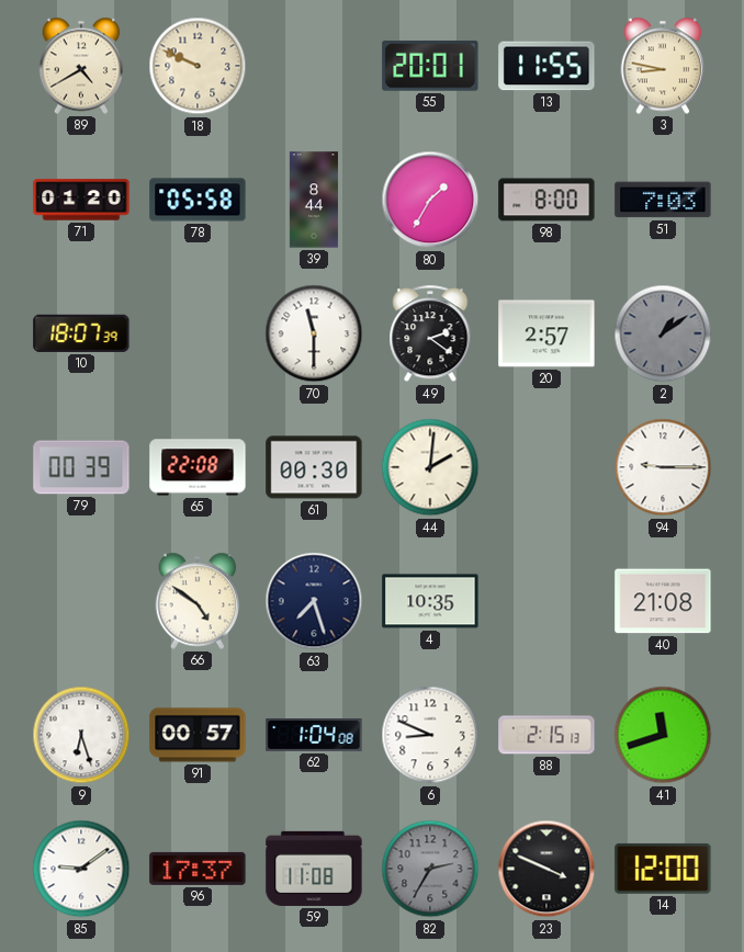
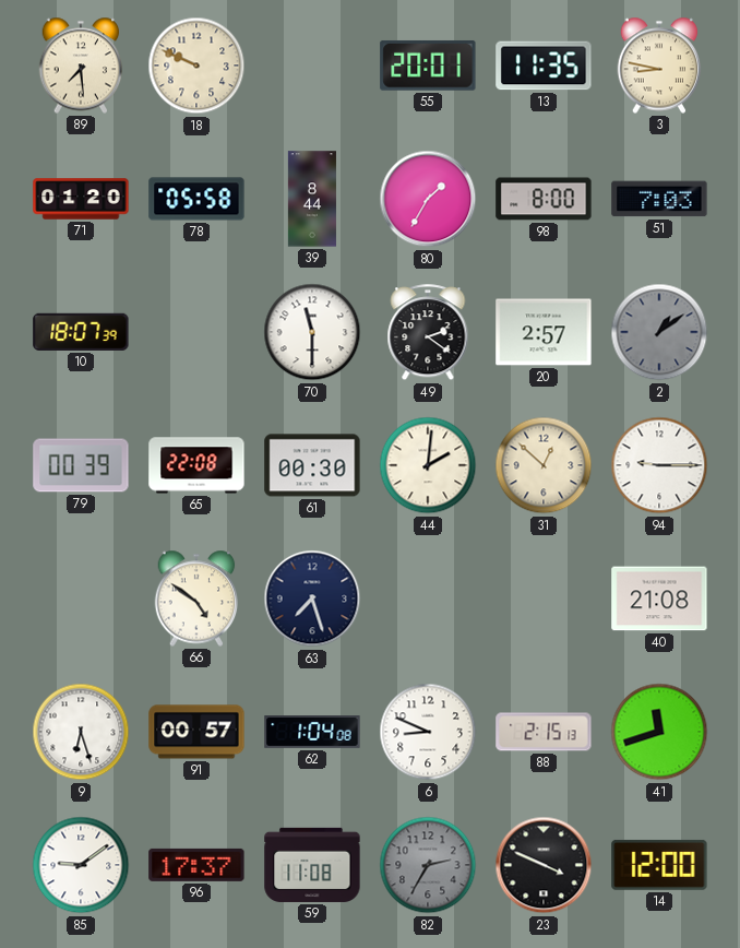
89: 4:40 -> 7:29
13: 11:55 -> 11:35
31: none -> 12:52
4: 10:35 -> none
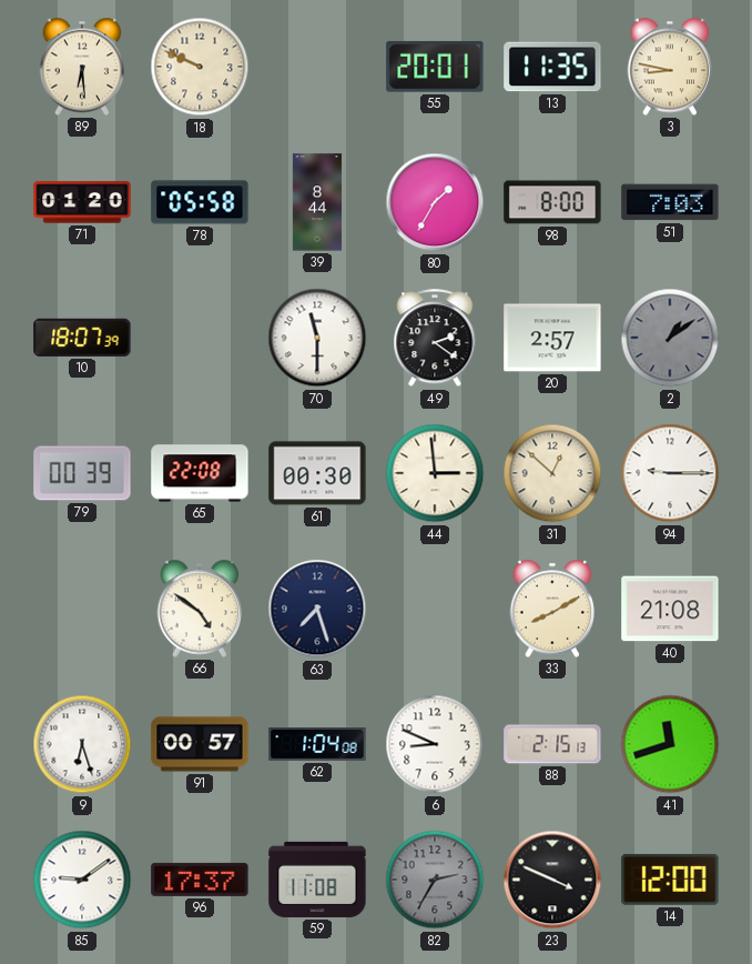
89: 7:29 -> 6:29
44: 2:01 -> 2:59
33: none -> 8:10
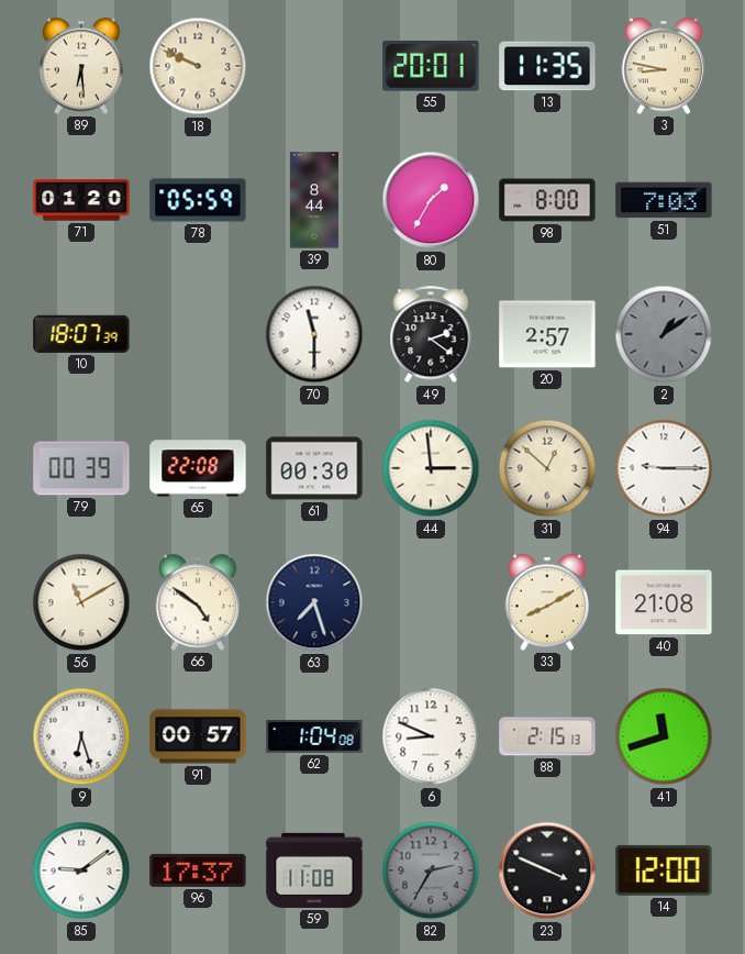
78: 05:58 -> 05:59
56: none -> 11:10
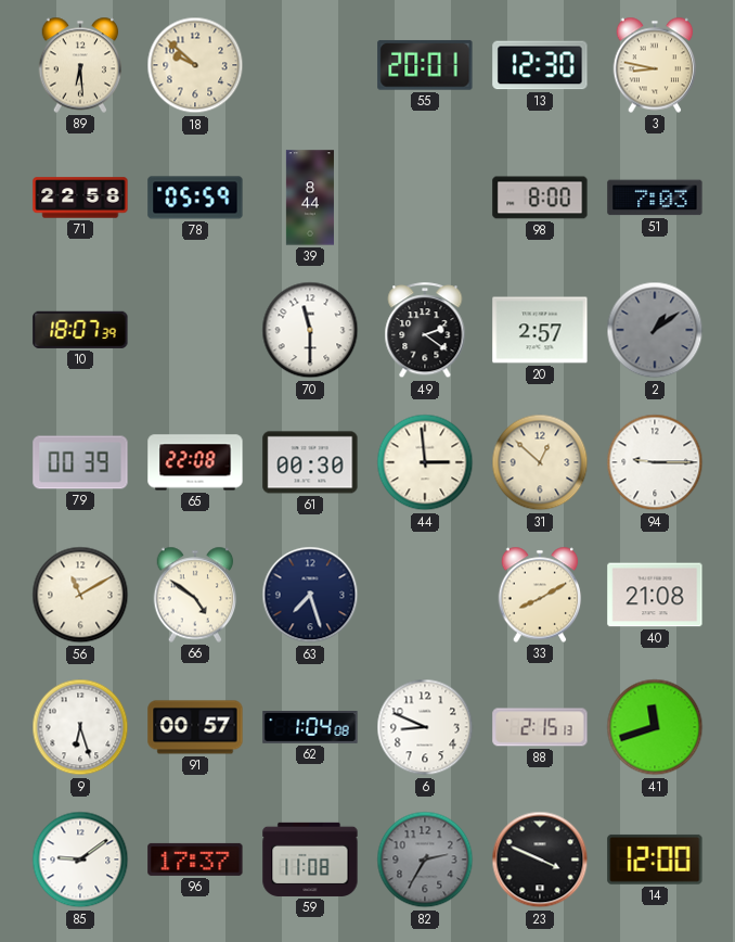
18: 9:49 -> 9:52
13: 11:35 -> 12:30
71: 01:20 -> 22:58
80: 1:35 -> none
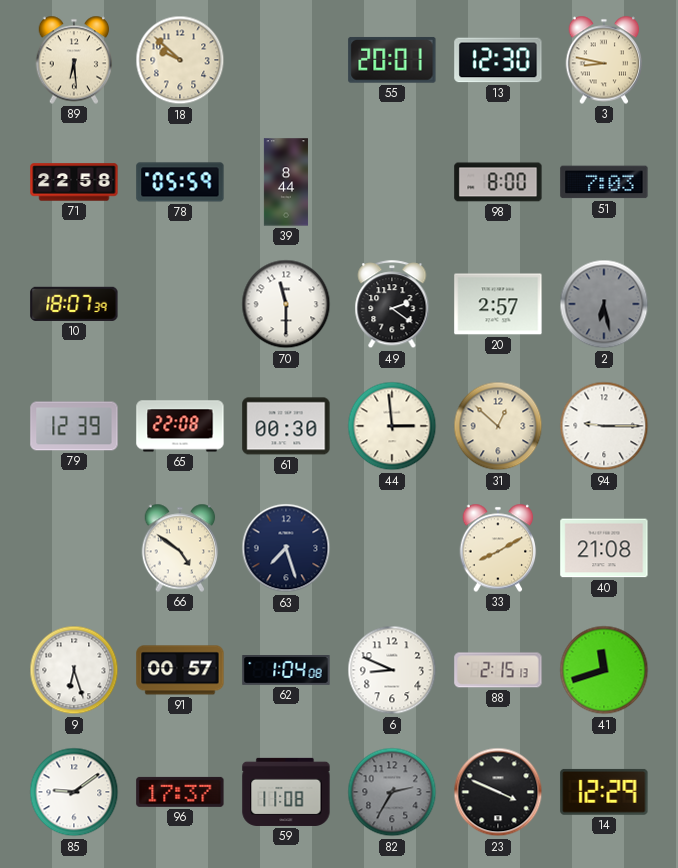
2: 1:09 -> 6:28
79: 00:39 -> 12:39
56: 11:10 -> none
14: 12:00 -> 12:29
